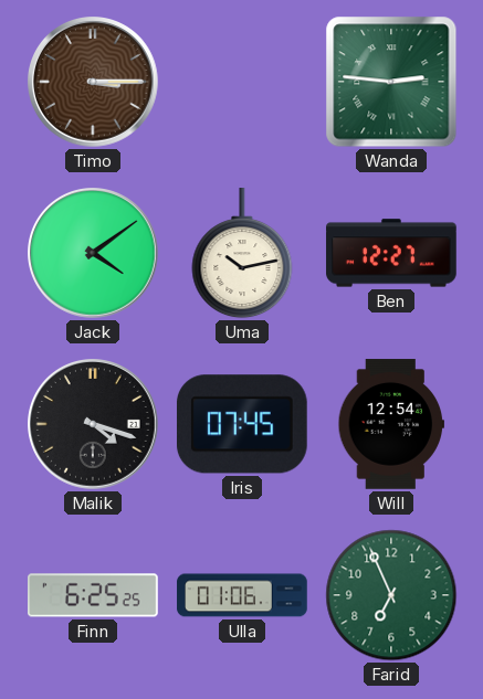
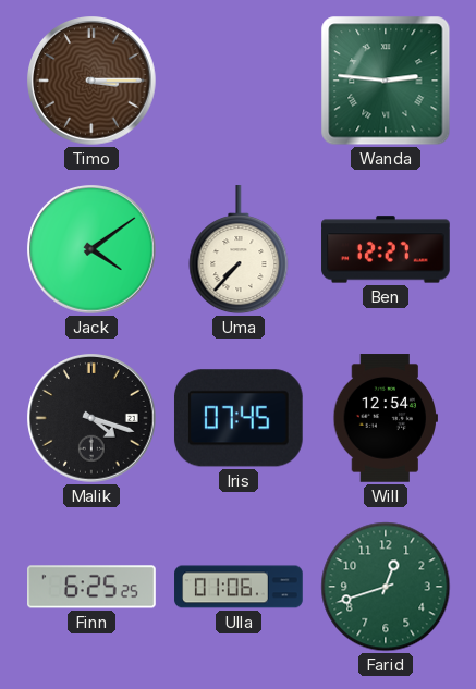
Uma: 10:13 -> 7:37
Farid: 6:56 -> 12:42
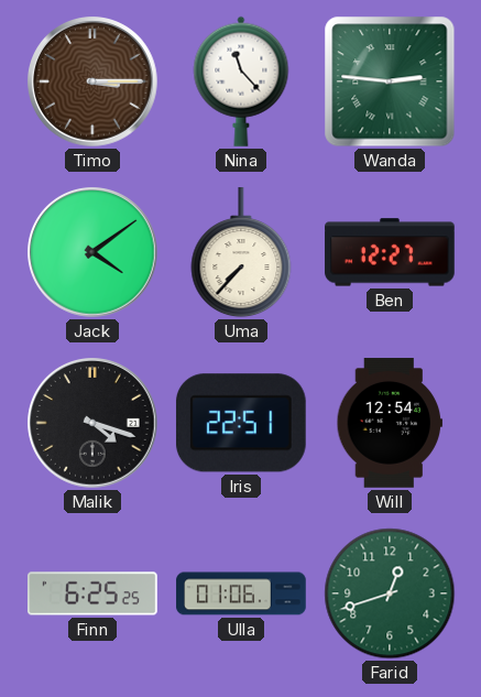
Nina: none -> 11:23
Iris: 07:45 -> 22:51
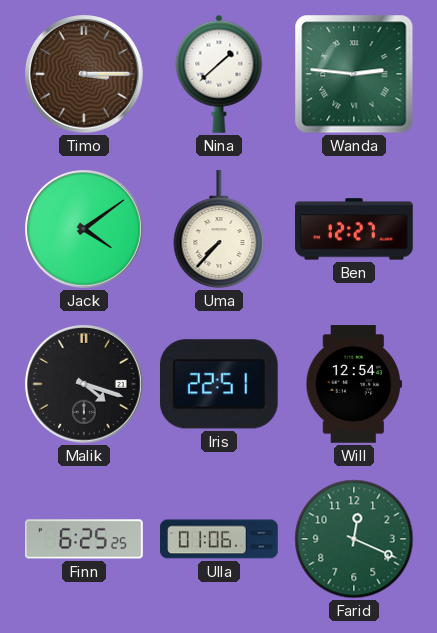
Nina: 11:23 -> 1:38
Farid: 12:42 -> 12:19
